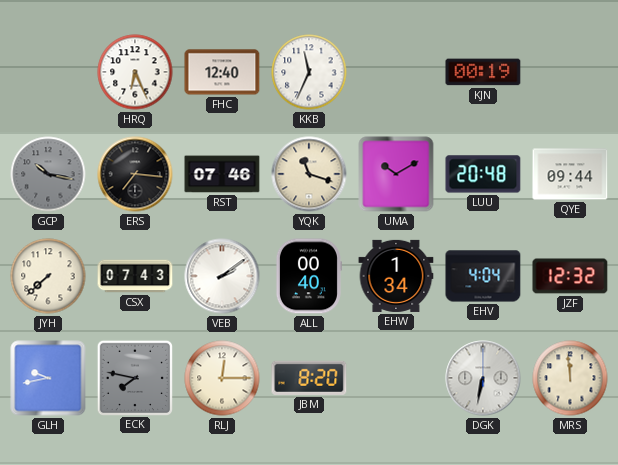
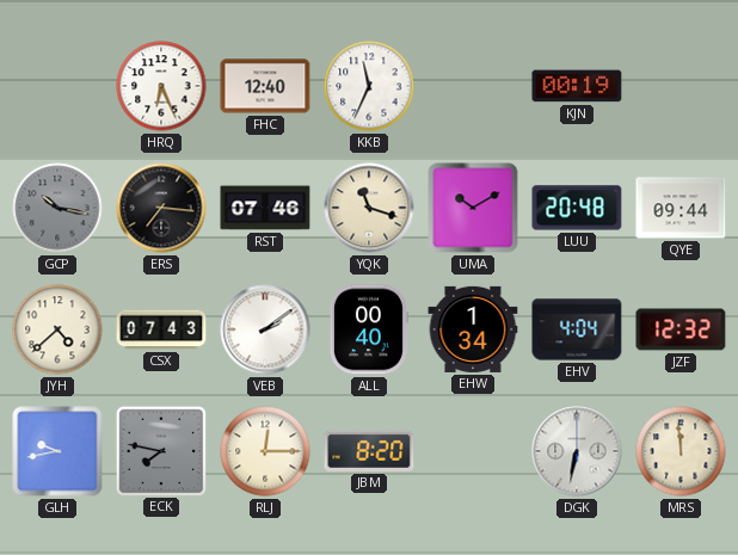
JYH: 7:38 -> 4:38
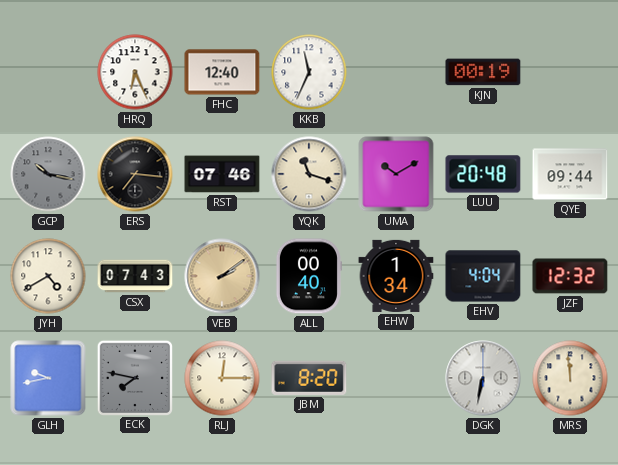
JYH: 4:38 -> 4:40
VEB dial: white -> champagne
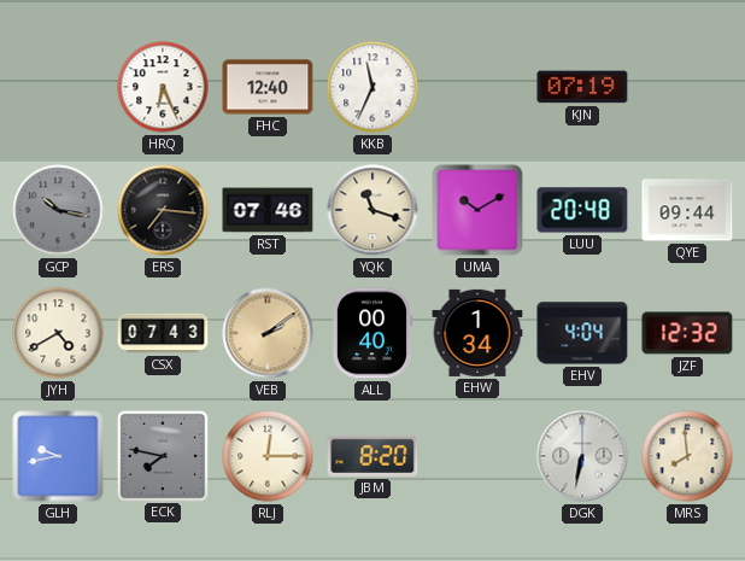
KJN: 00:19 -> 07:19
MRS: 11:59 -> 7:59
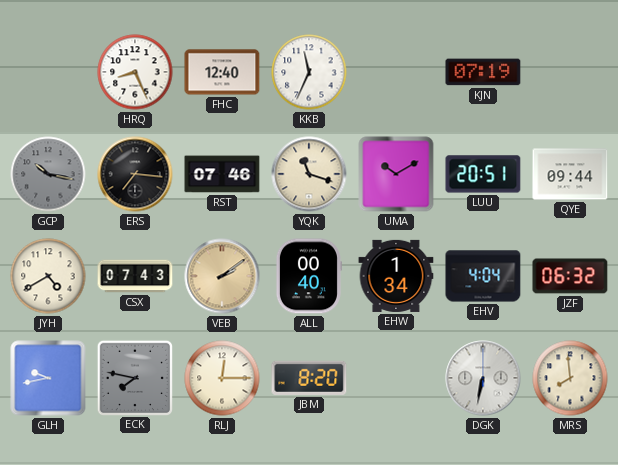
HRQ: 6:26 -> 8:26
LUU: 20:48 -> 20:51
JZF: 12:32 -> 06:32
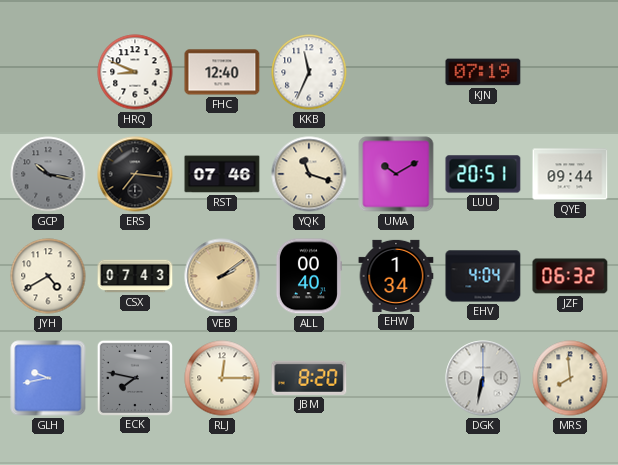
HRQ: 8:26 -> 8:49
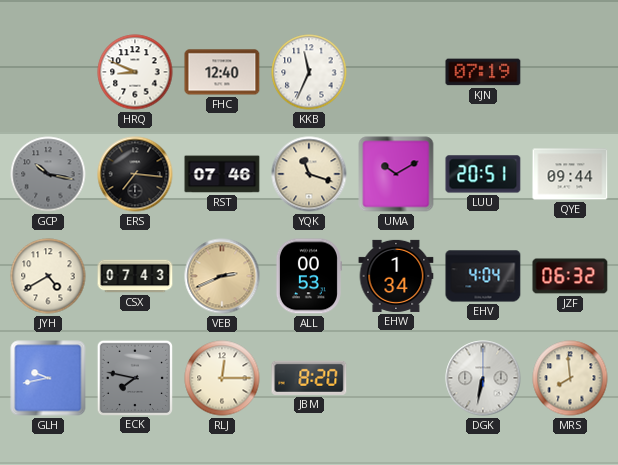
VEB: 2:09 -> 2:41
ALL: 00:40 -> 00:53
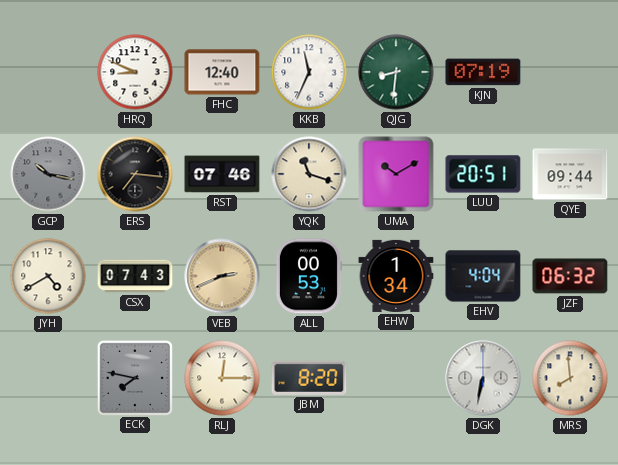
QJG: none -> 8:31
GLH: 9:43 -> none
